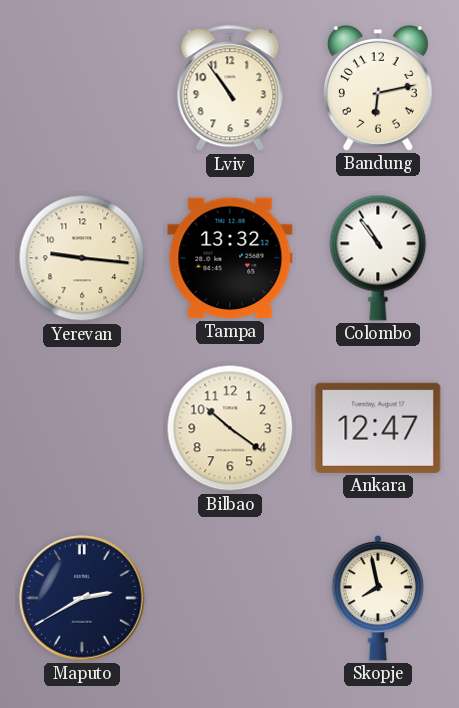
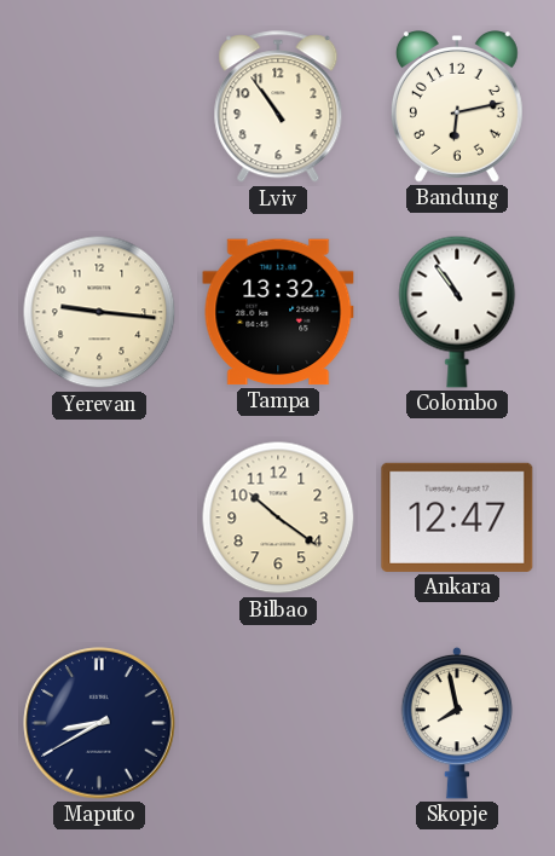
Maputo: 2:40 -> 8:40
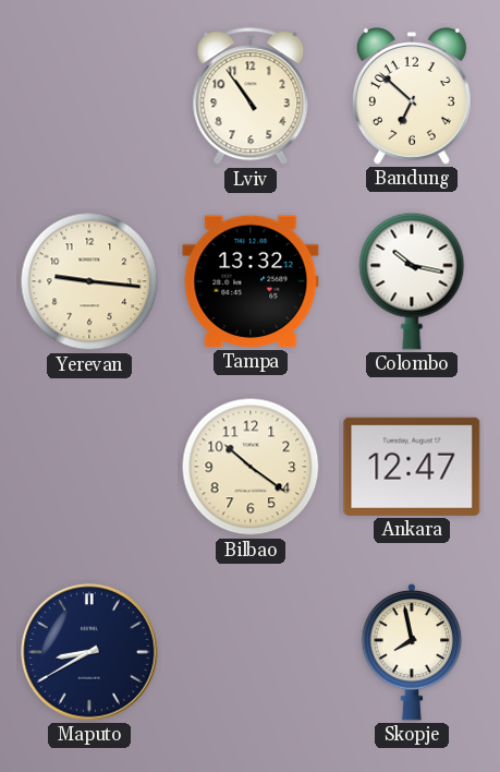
Bandung: 6:13 -> 6:52
Colombo: 10:54 -> 10:17
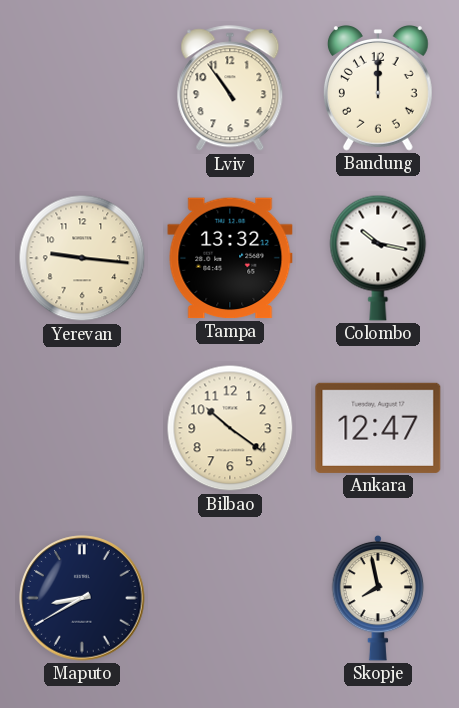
Bandung: 6:52 -> 12:00
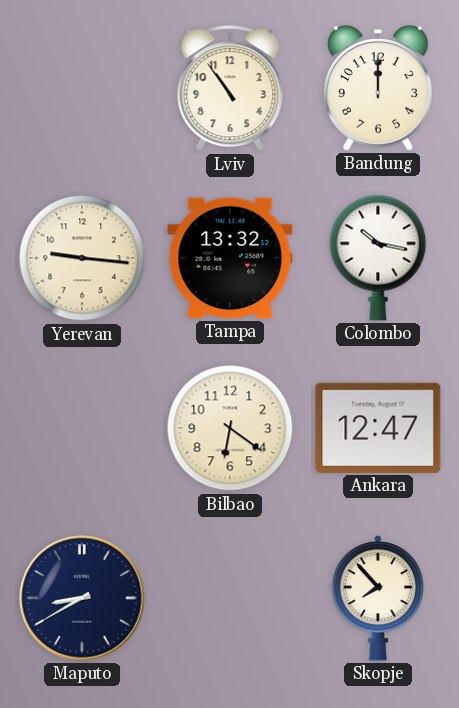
Bilbao: 10:21 -> 6:21
Skopje: 7:58 -> 7:53
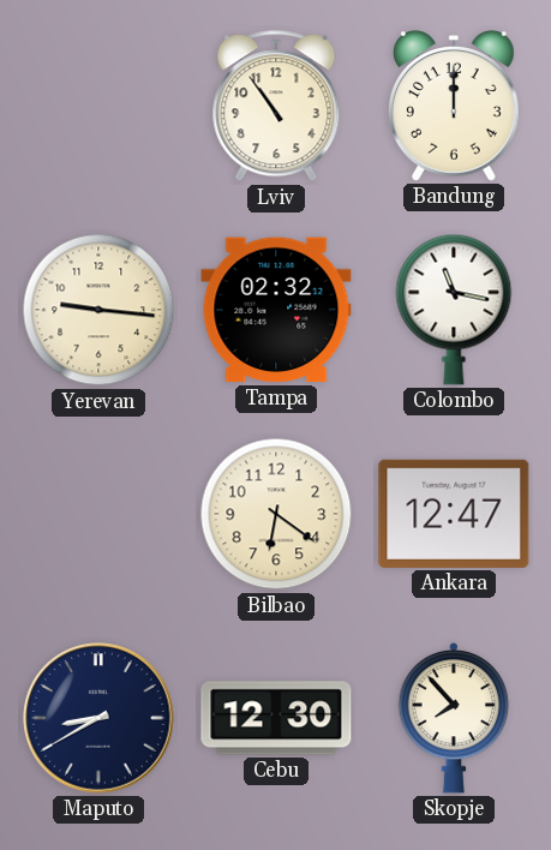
Tampa: 13:32 -> 02:32
Colombo: 10:17 -> 11:17
Cebu: none -> 12:30
